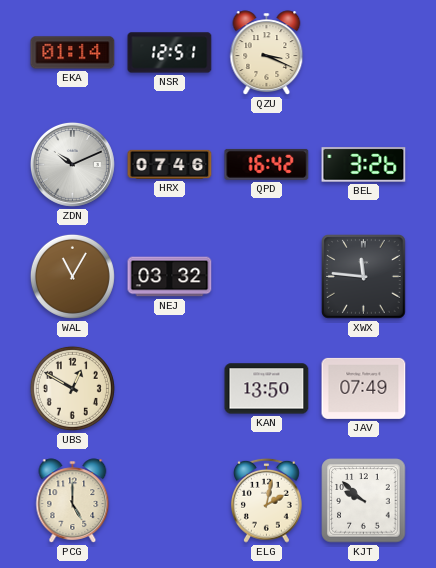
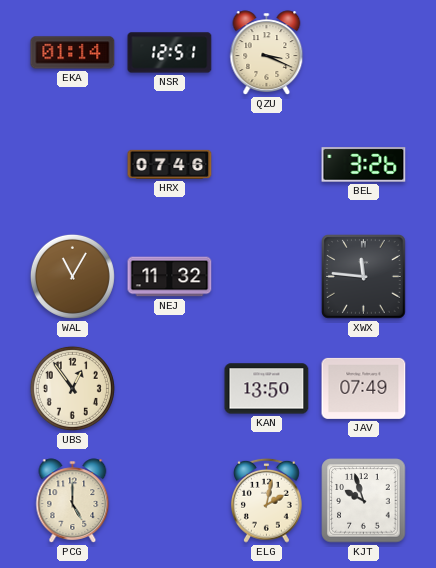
ZDN: 10:11 -> none
QPD: 16:42 -> none
NEJ: 03:32 -> 11:32
UBS: 12:50 -> 12:54
KJT: 9:52 -> 9:57
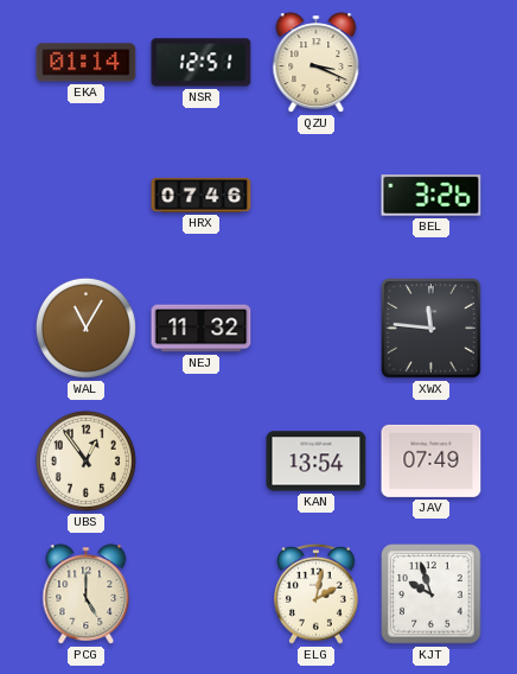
KAN: 13:50 -> 13:54
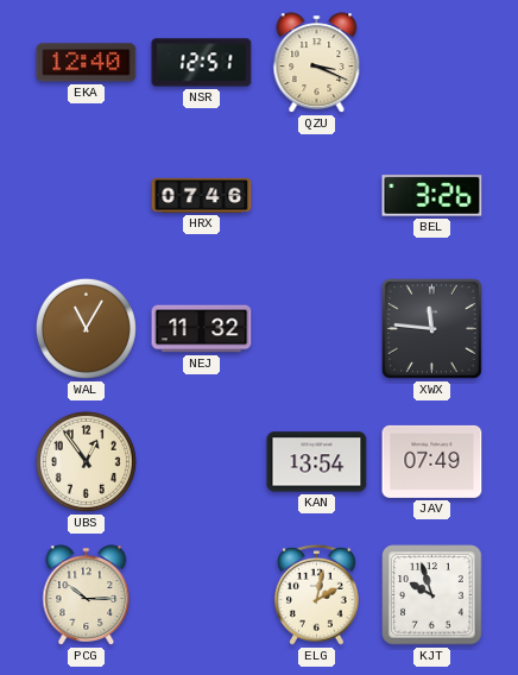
EKA: 01:14 -> 12:40
PCG: 5:00 -> 10:15
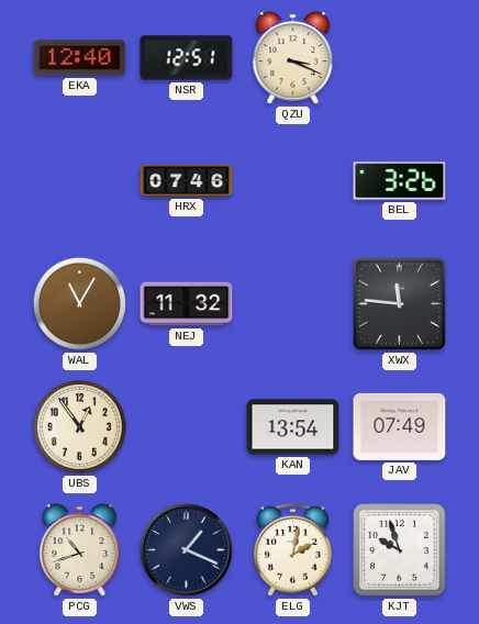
PCG: 10:15 -> 10:42
VWS: none -> 1:19
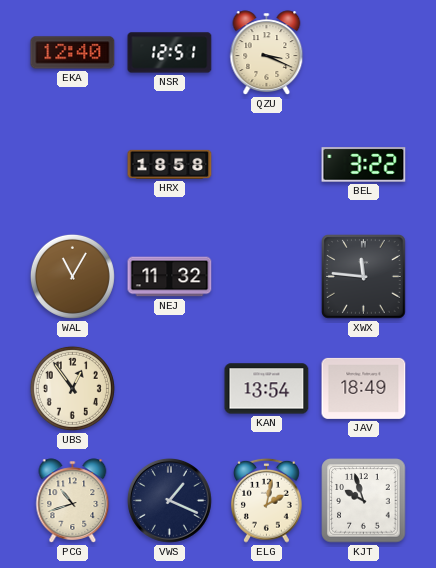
HRX: 07:46 -> 18:58
BEL: 3:26 -> 3:22
JAV: 07:49 -> 18:49
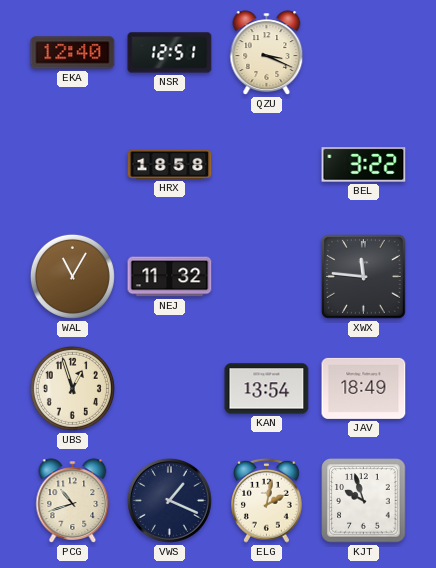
UBS: 12:54 -> 12:57
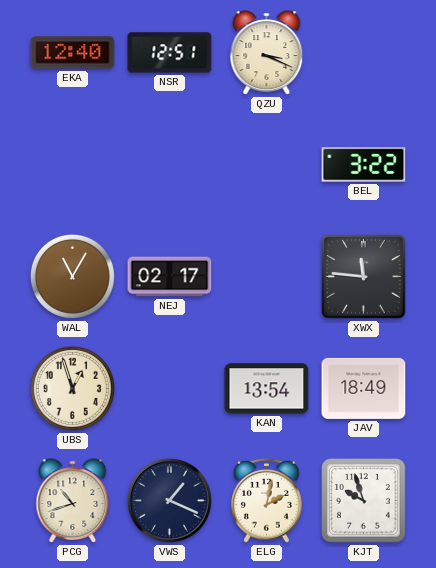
HRX: 18:58 -> none
NEJ: 11:32 -> 02:17
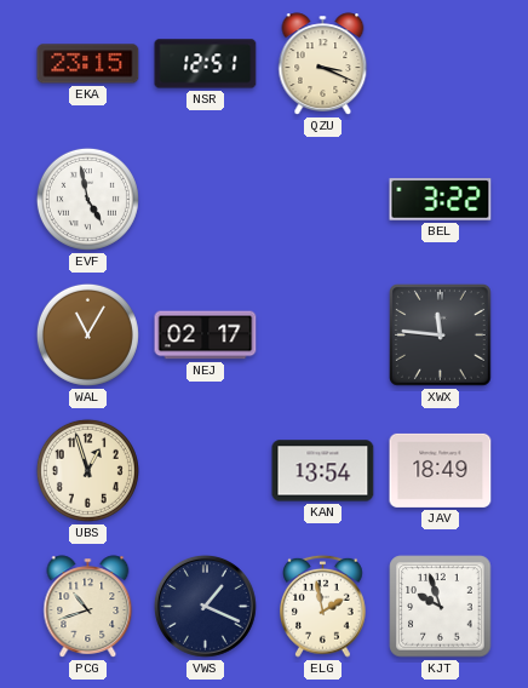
EKA: 12:40 -> 23:15
EVF: none -> 4:58
ELG: 2:02 -> 1:58
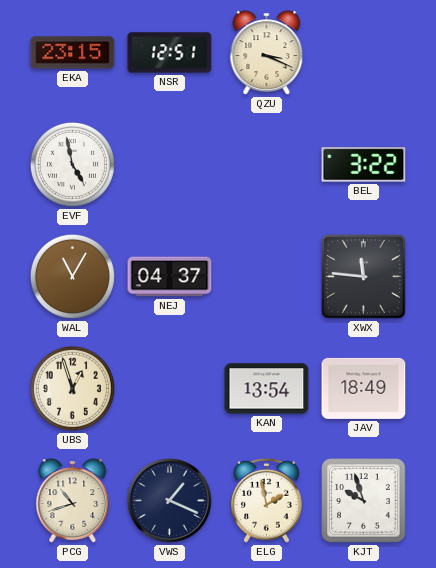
NEJ: 02:17 -> 04:37
